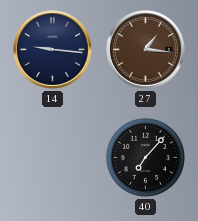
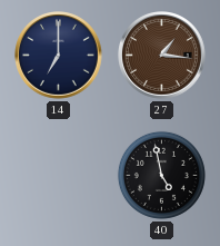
14: 9:16 -> 7:00
40: 7:07 -> 4:58
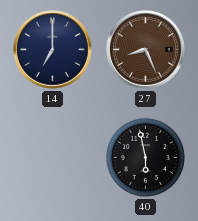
27: 1:16 -> 8:26
40: 4:58 -> 5:58
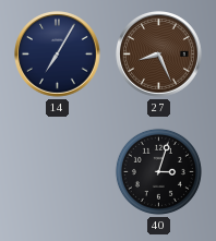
14: 7:00 -> 7:05
40: 5:58 -> 3:03
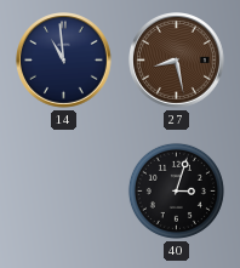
14: 7:05 -> 10:59
27: 8:26 -> 8:28
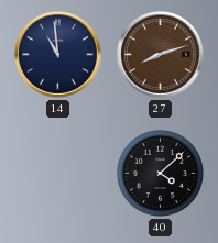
27: 8:28 -> 8:12
40: 3:03 -> 4:08
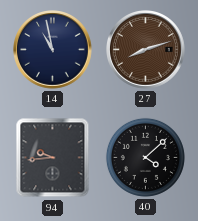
14: 10:59 -> 10:58
94: none -> 9:44
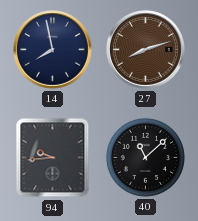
14: 10:58 -> 7:58
40: 4:08 -> 11:08
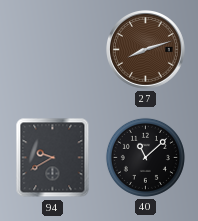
14: 7:58 -> none
94: 9:44 -> 9:40
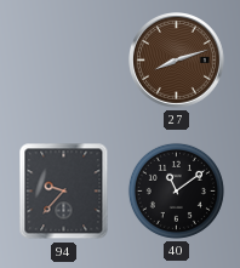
94: 9:40 -> 9:37
40: 11:08 -> 11:09
